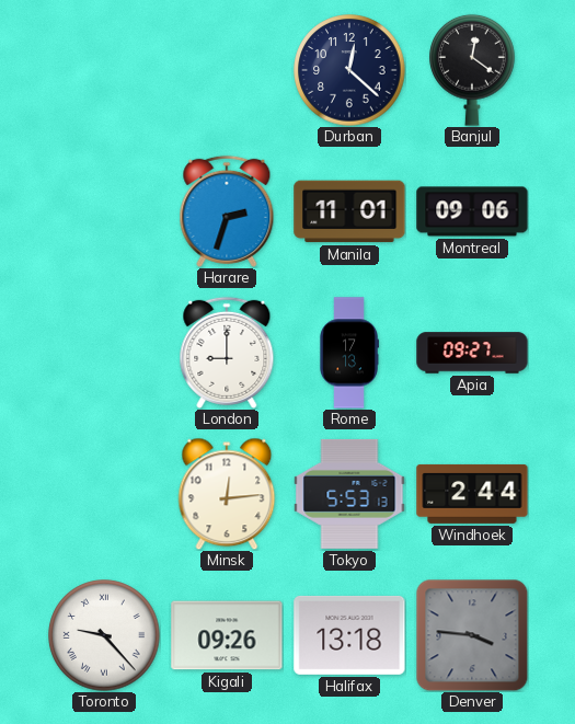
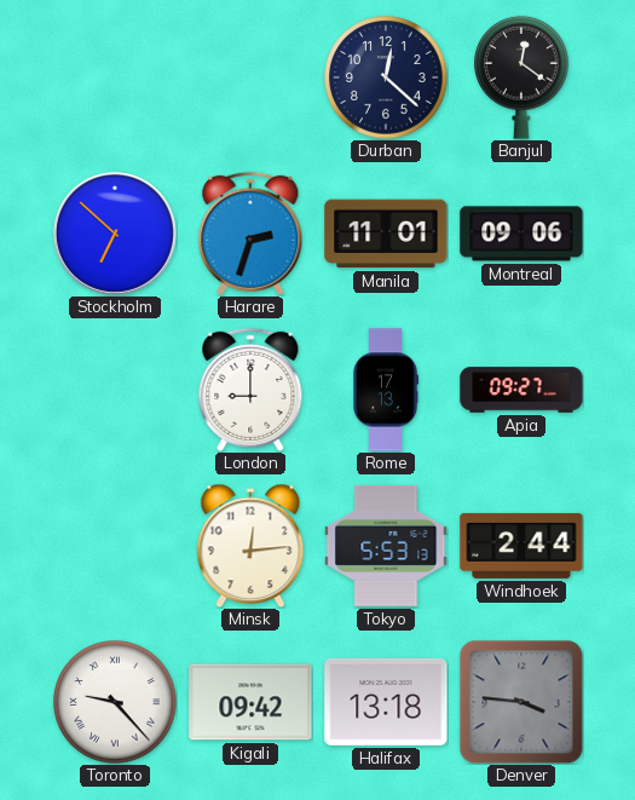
Stockholm: none -> 6:52
Kigali: 09:26 -> 09:42
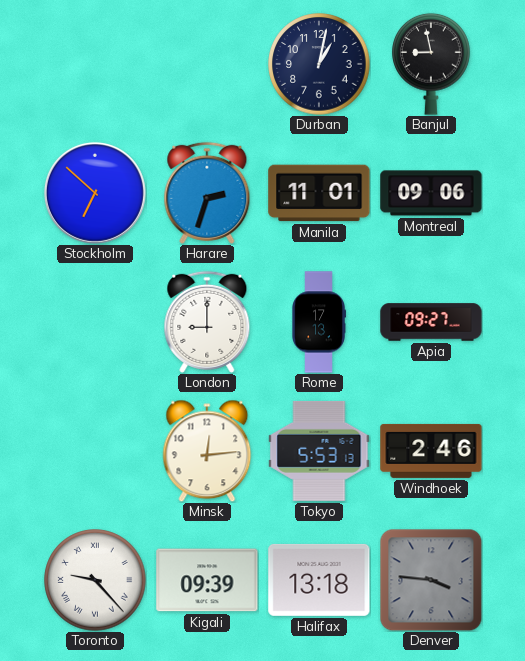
Durban: 12:22 -> 1:02
Banjul: 12:21 -> 8:58
Windhoek: 2:44 -> 2:46
Kigali: 09:42 -> 09:39
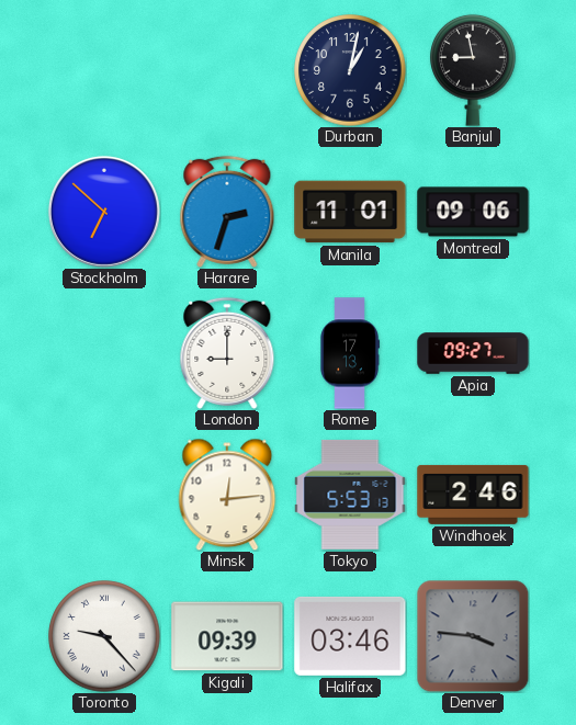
Halifax: 13:18 -> 03:46
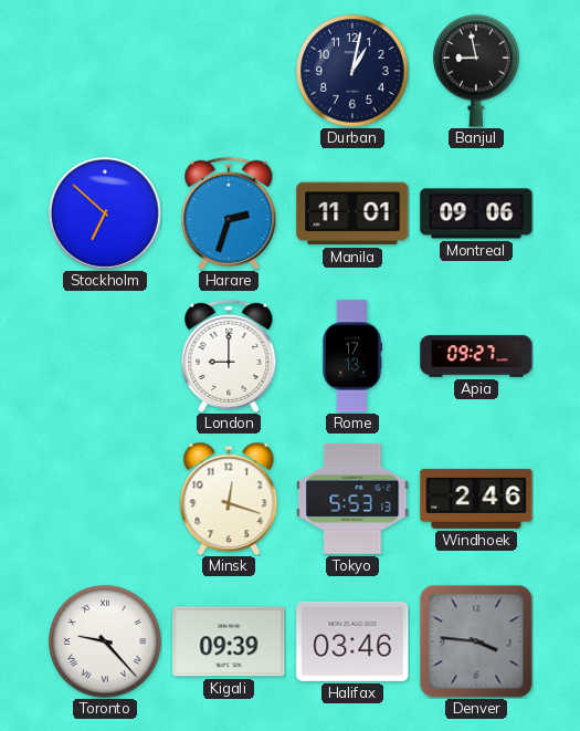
Minsk: 12:14 -> 12:18
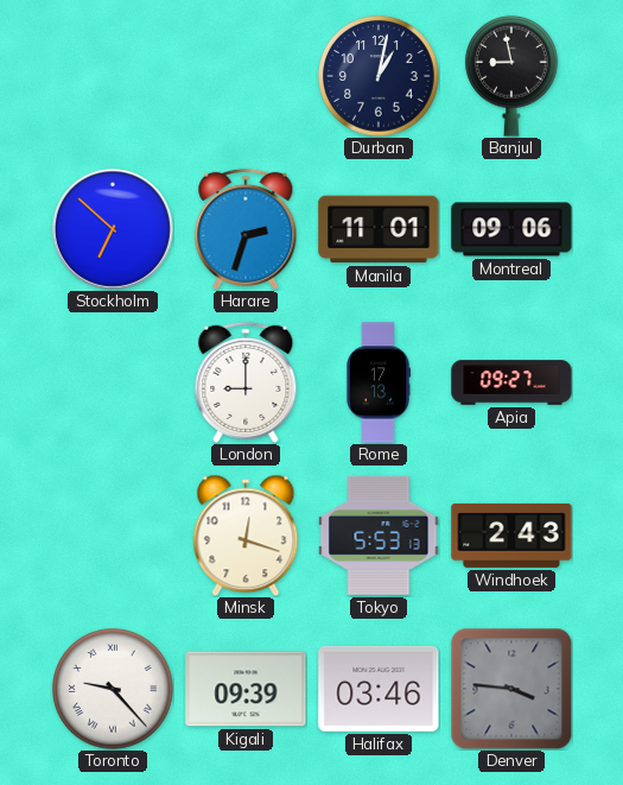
Windhoek: 2:46 -> 2:43
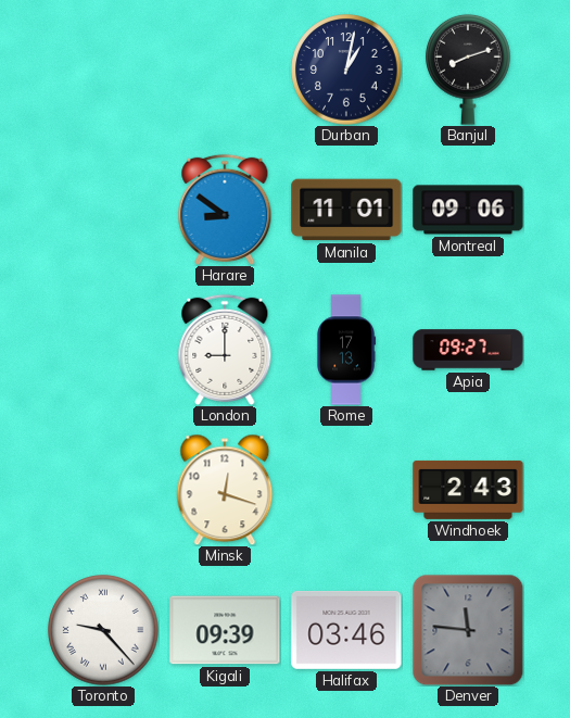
Banjul: 8:58 -> 8:12
Stockholm: 6:52 -> none
Harare: 2:33 -> 8:51
Tokyo: 5:53 -> none
Denver: 3:46 -> 11:46
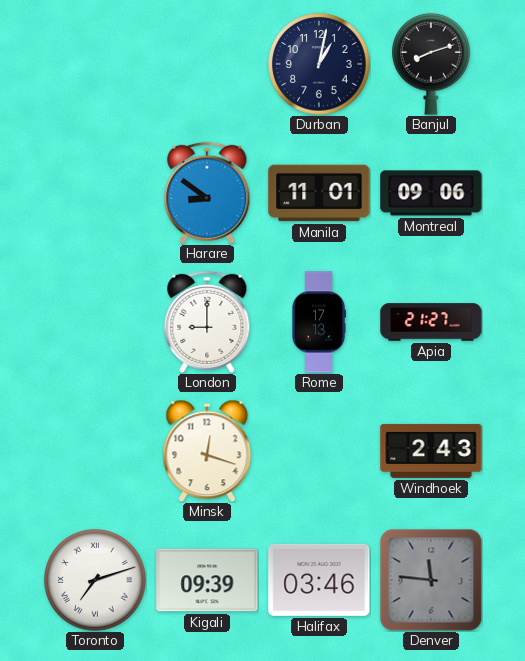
Apia: 09:27 -> 21:27
Toronto: 9:23 -> 7:12
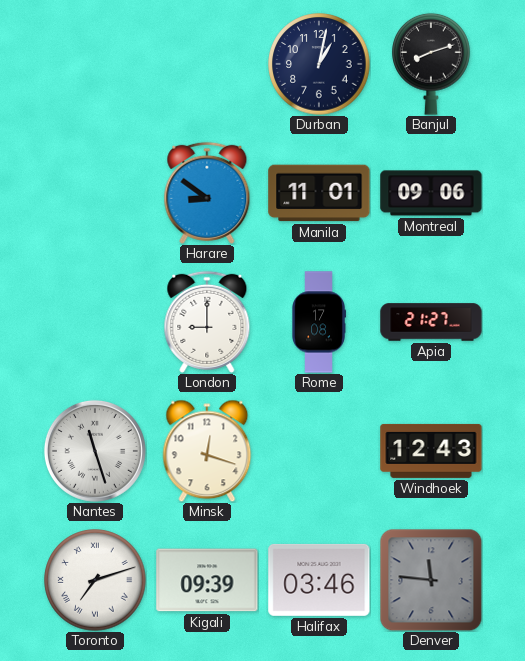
Rome: 17:13 -> 17:08
Nantes: none -> 11:27
Windhoek: 2:43 -> 12:43
